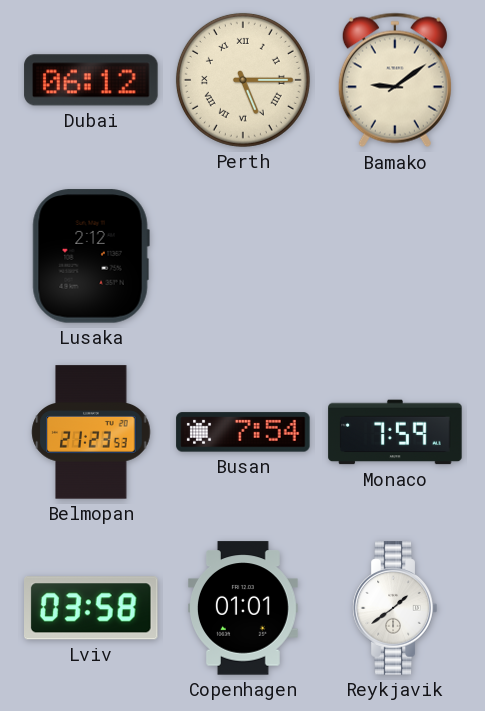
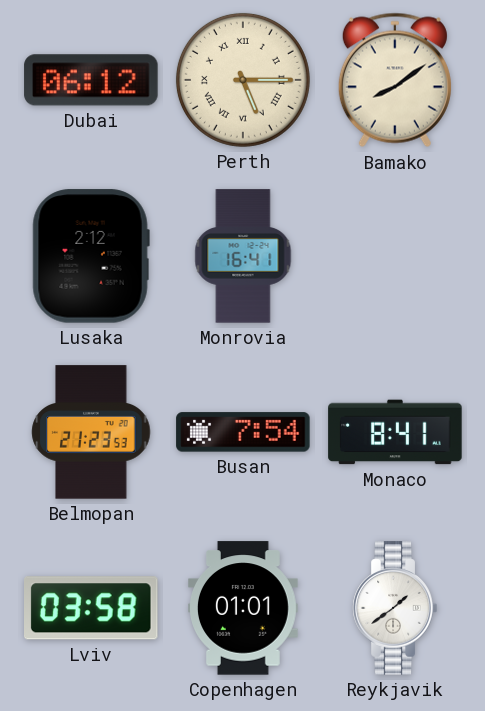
Bamako: 9:09 -> 8:09
Monrovia: none -> 16:41
Monaco: 7:59 -> 8:41
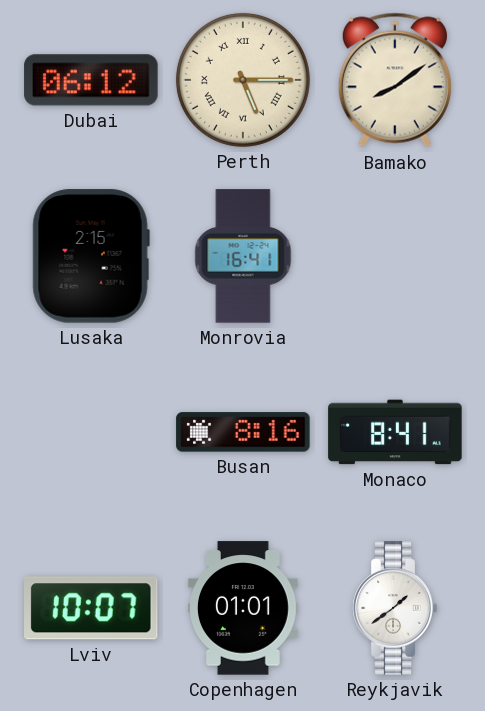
Lusaka: 2:12 -> 2:15
Belmopan: 21:23 -> none
Busan: 7:54 -> 8:16
Lviv: 03:58 -> 10:07
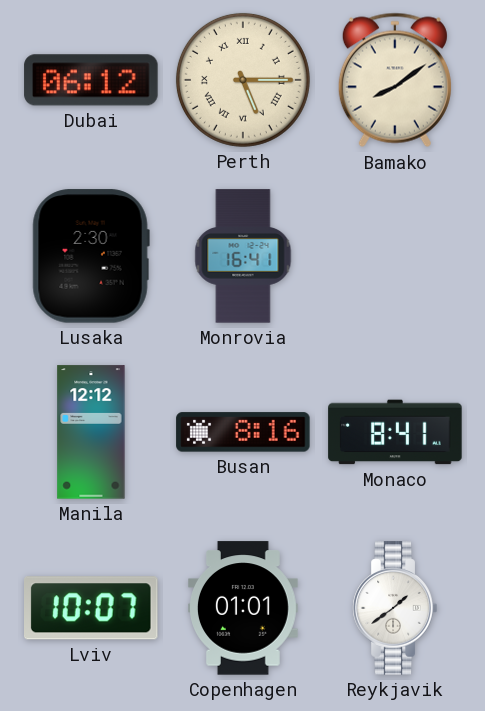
Lusaka: 2:15 -> 2:30
Manila: none -> 12:12
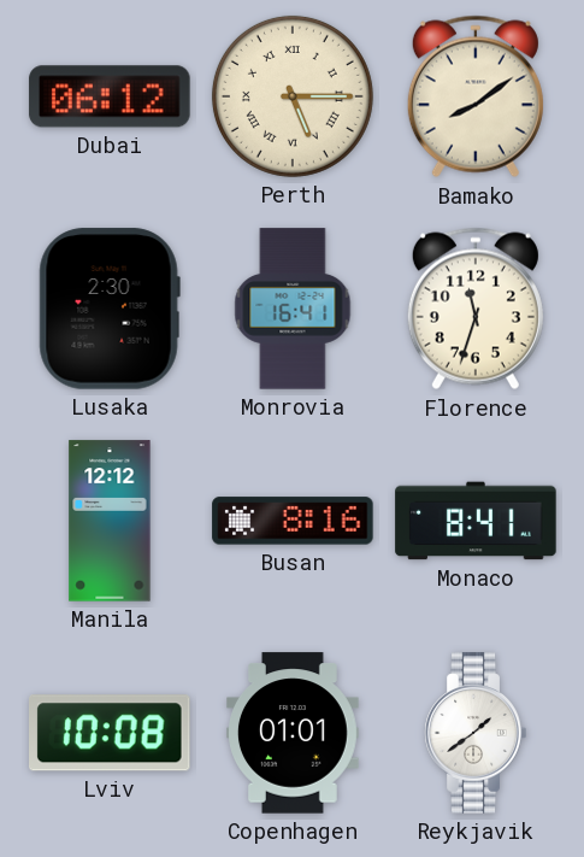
Florence: none -> 11:33
Lviv: 10:07 -> 10:08
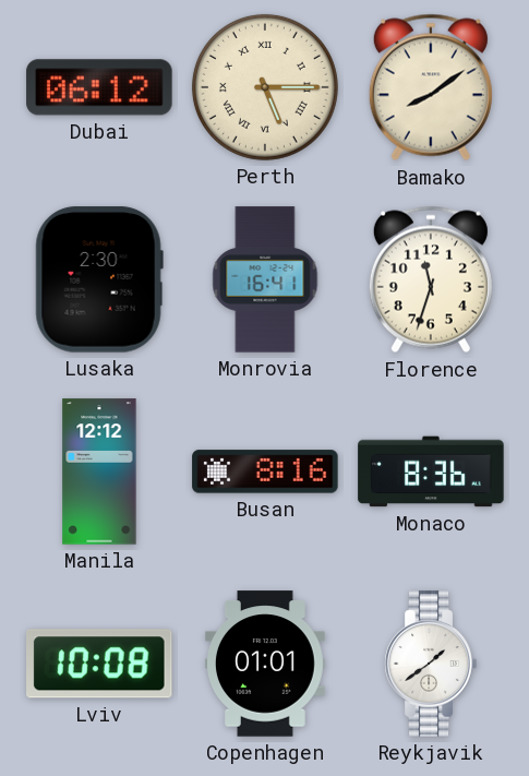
Monaco: 8:41 -> 8:36
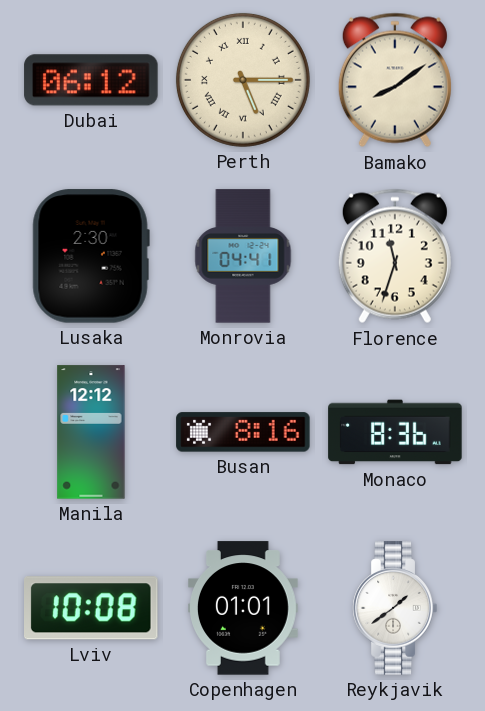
Monrovia: 16:41 -> 04:41
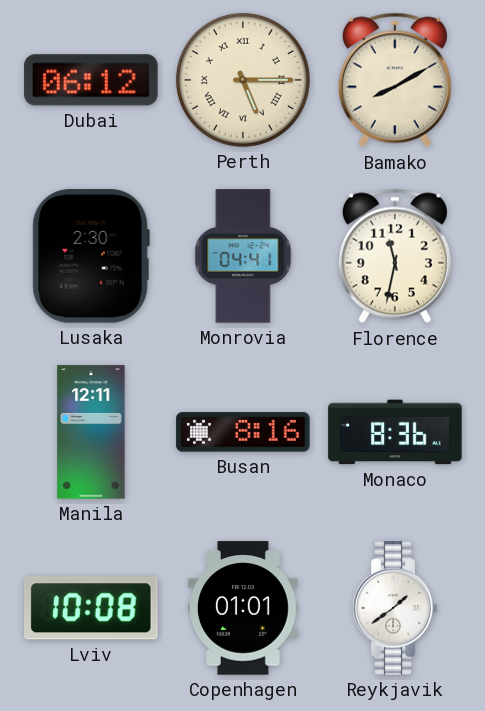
Bamako: 8:09 -> 8:10
Florence: 11:33 -> 11:32
Manila: 12:12 -> 12:11
